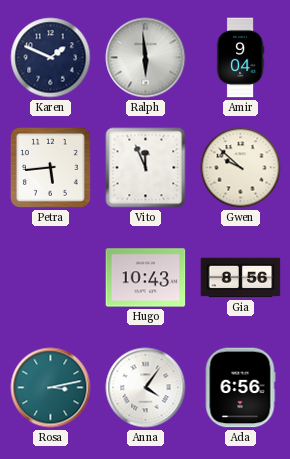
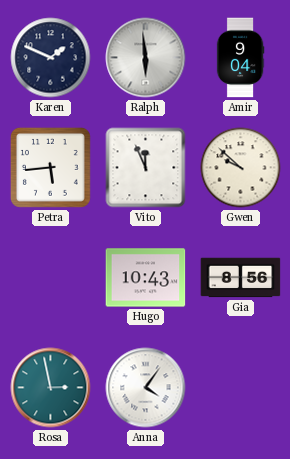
Rosa: 3:13 -> 2:58
Ada: 6:56 -> none
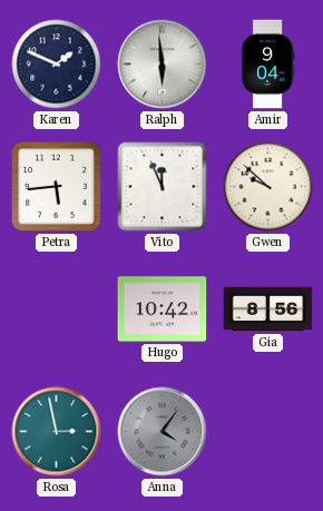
Hugo: 10:43 -> 10:42
Anna dial: white -> grey
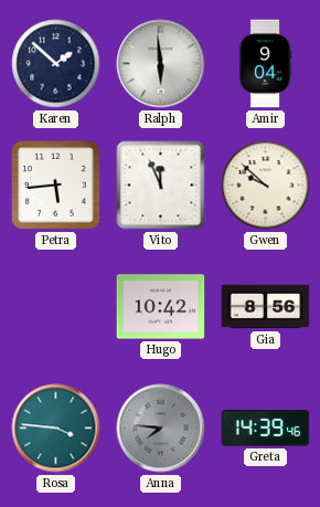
Karen: 1:49 -> 1:52
Rosa: 2:58 -> 3:46
Anna: 4:06 -> 7:46
Greta: none -> 14:39
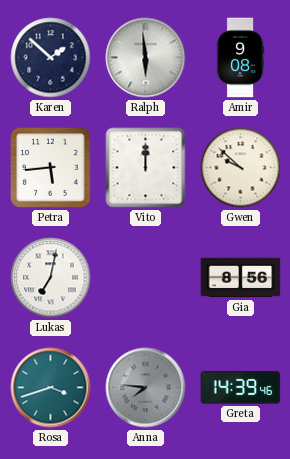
Amir: 9:04 -> 9:08
Vito: 11:56 -> 12:00
Lukas: none -> 7:02
Hugo: 10:42 -> none
Rosa: 3:46 -> 3:42
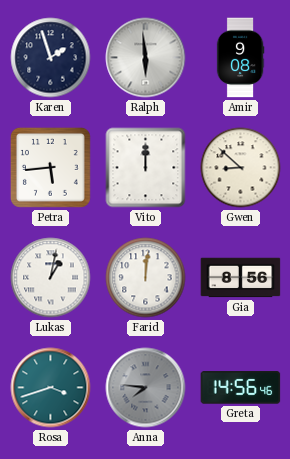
Karen: 1:52 -> 1:57
Gwen: 9:52 -> 8:52
Lukas: 7:02 -> 1:02
Farid: none -> 12:01
Greta: 14:39 -> 14:56
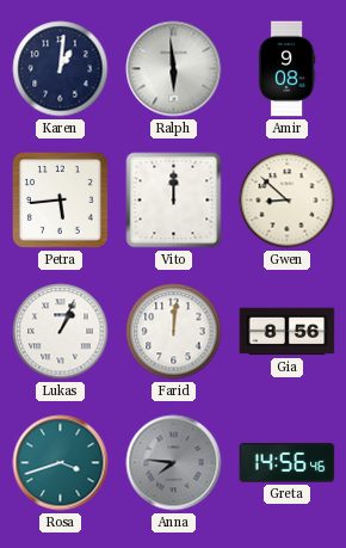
Karen: 1:57 -> 1:01
Lukas: 1:02 -> 1:04
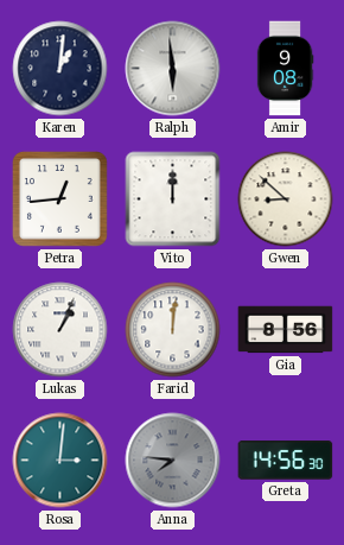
Petra: 5:44 -> 12:44
Rosa: 3:42 -> 3:01
Greta: 14:56:46 -> 14:56:30
